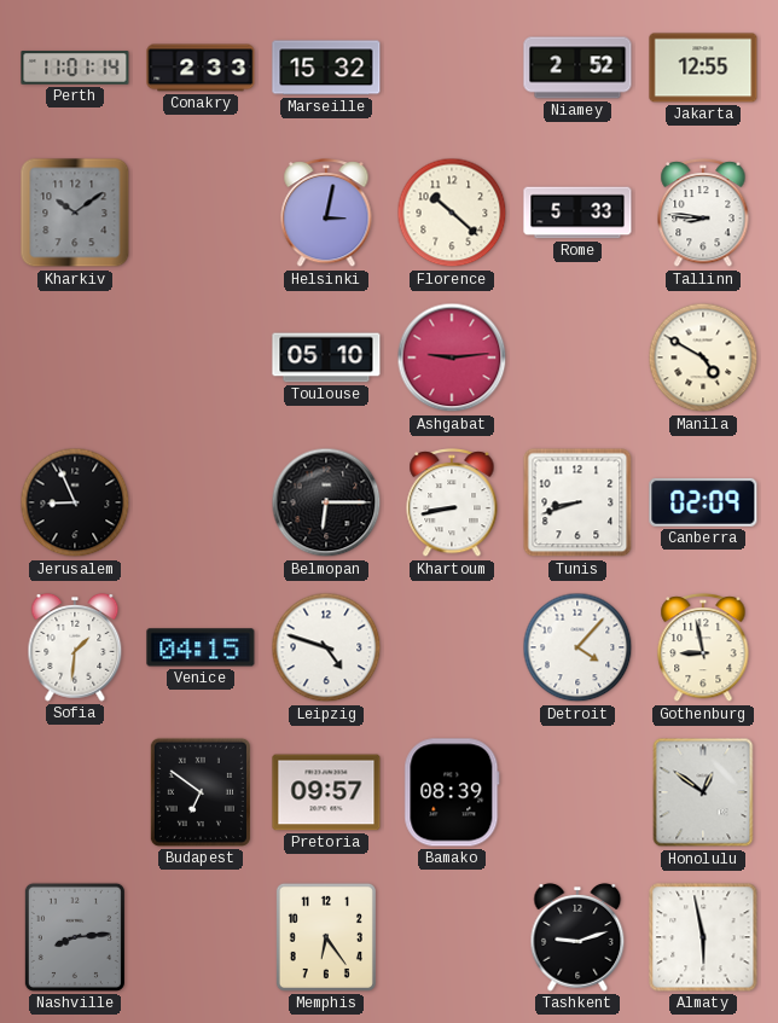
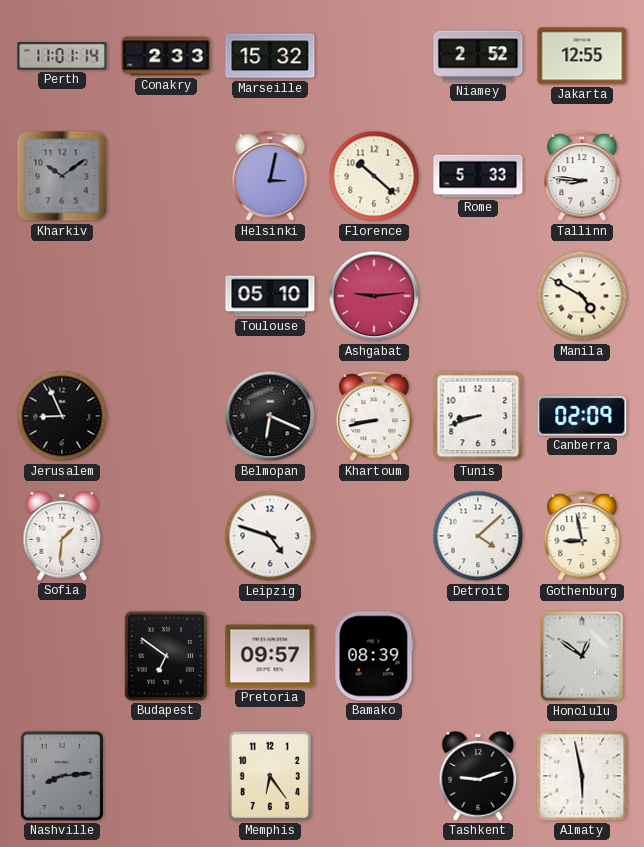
Belmopan: 6:15 -> 6:19
Venice: 04:15 -> none
Detroit: 4:07 -> 4:08
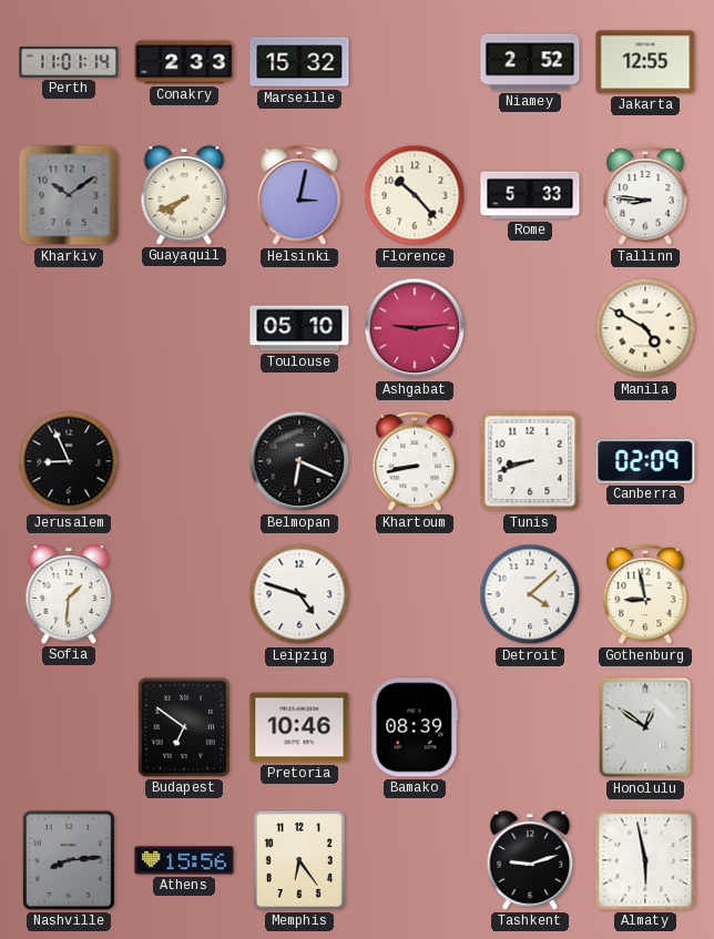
Guayaquil: none -> 7:41
Florence: 10:22 -> 10:23
Pretoria: 09:57 -> 10:46
Athens: none -> 15:56
